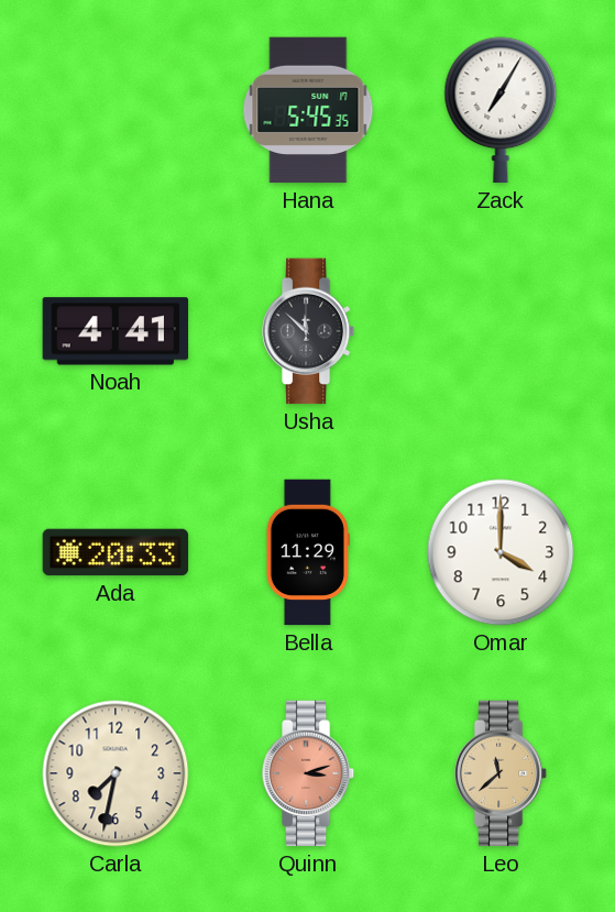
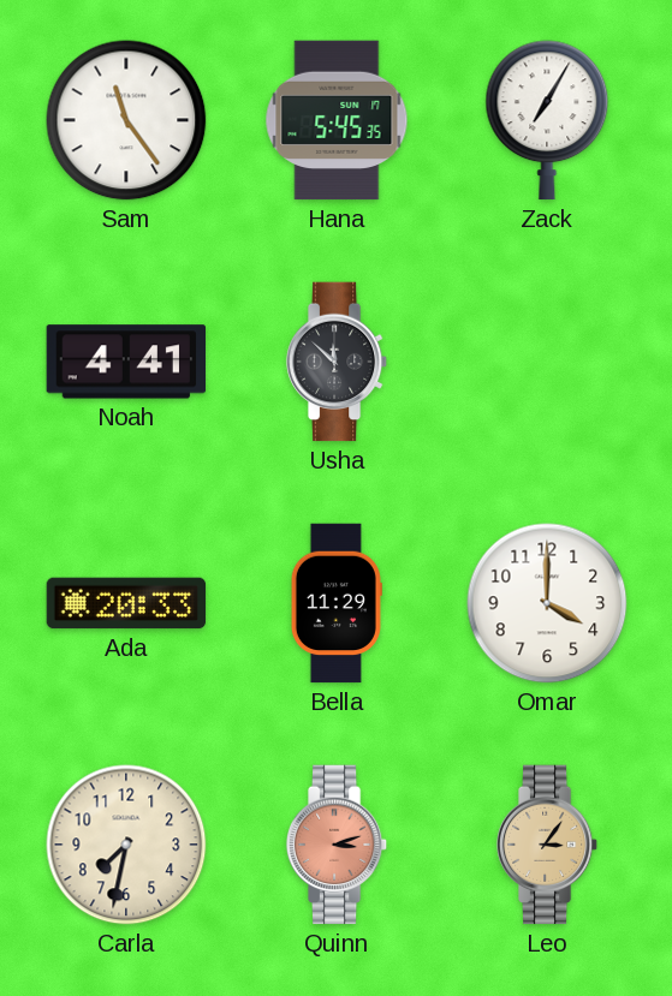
Sam: none -> 11:24
Leo: 11:38 -> 3:06
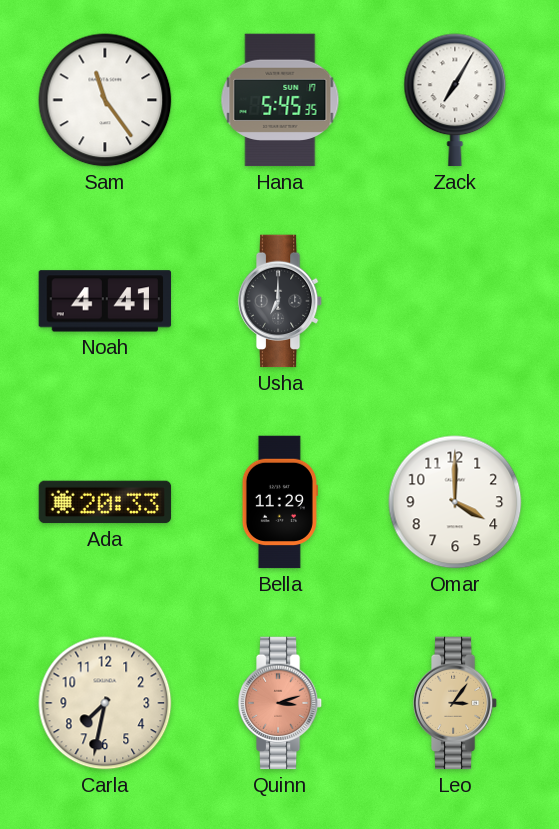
Usha: 11:52 -> 7:00
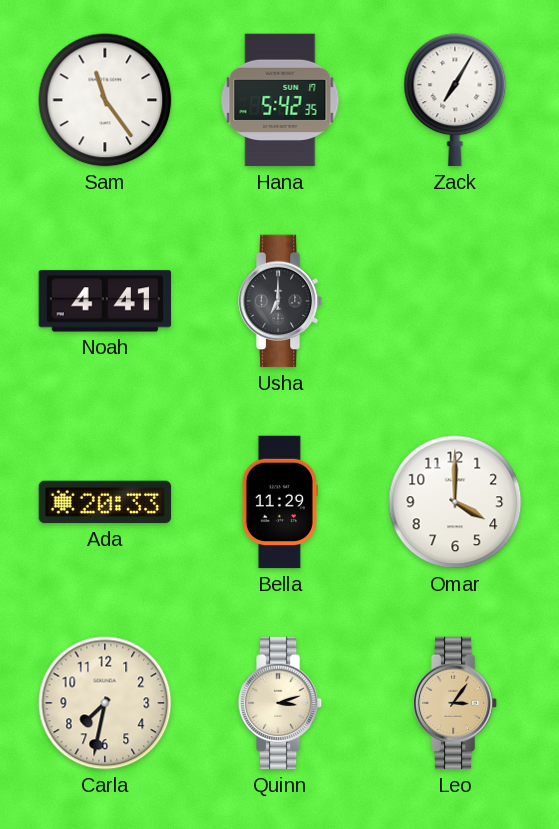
Hana: 5:45 -> 5:42
Quinn dial: salmon -> cream
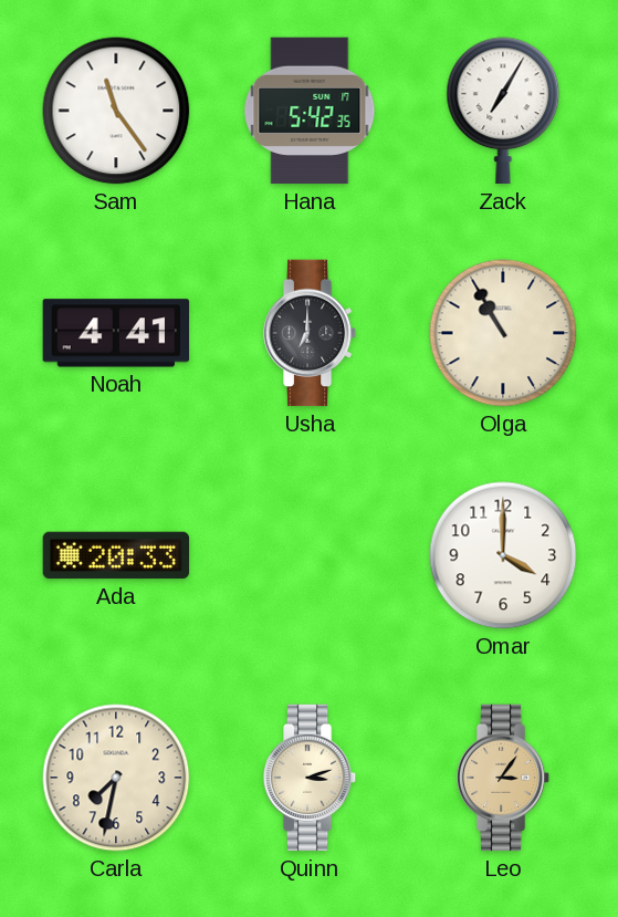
Olga: none -> 10:55
Bella: 11:29 -> none
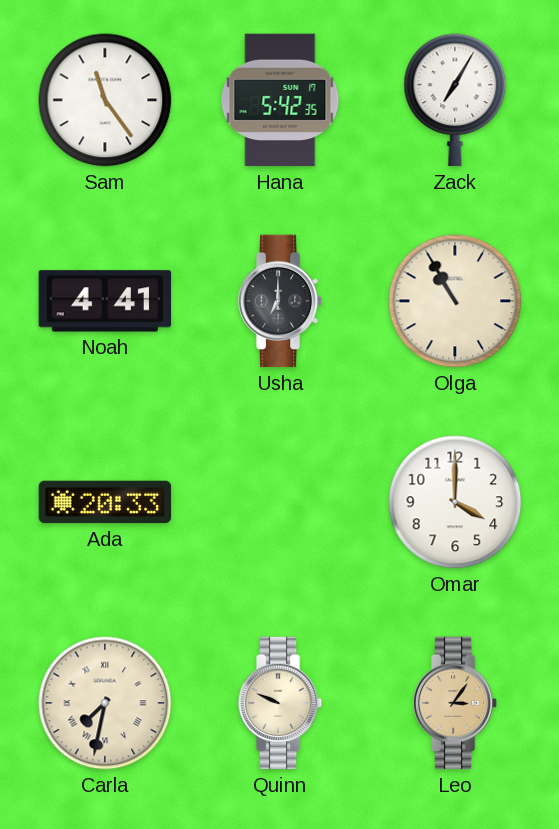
Carla numerals: Arabic -> Roman
Quinn: 3:12 -> 9:49
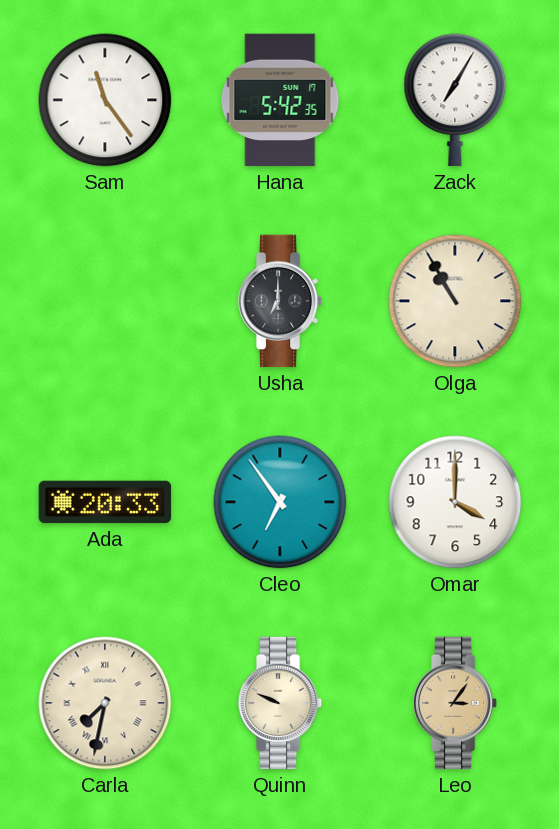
Noah: 4:41 -> none
Cleo: none -> 6:54
